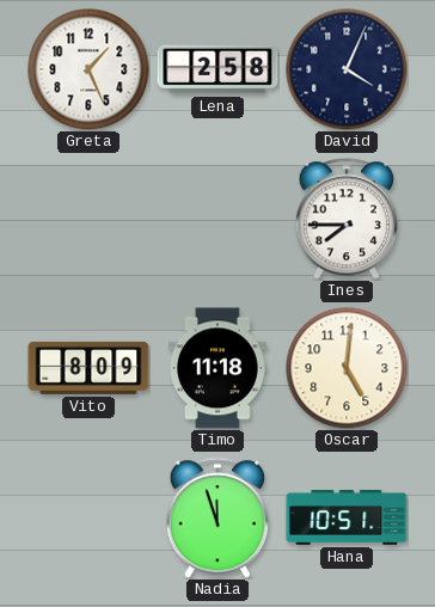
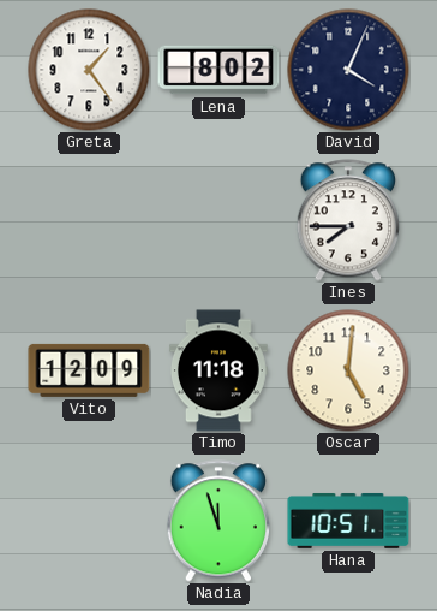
Greta: 1:26 -> 1:24
Lena: 2:58 -> 8:02
Vito: 8:09 -> 12:09
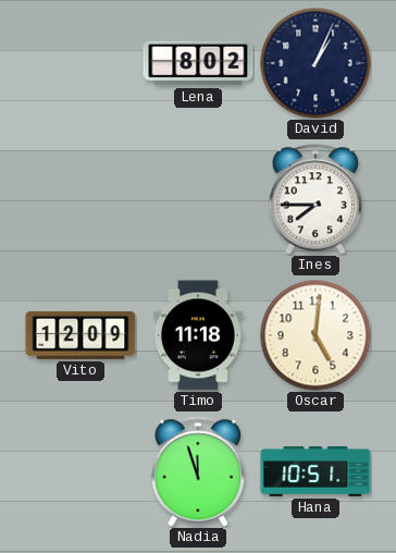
Greta: 1:24 -> none
David: 4:04 -> 1:04
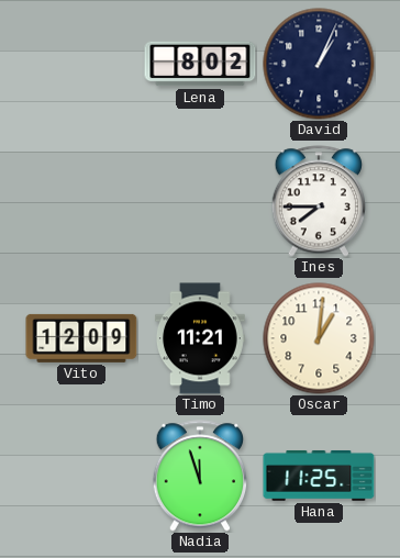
Timo: 11:18 -> 11:21
Oscar: 5:01 -> 1:01
Hana: 10:51 -> 11:25
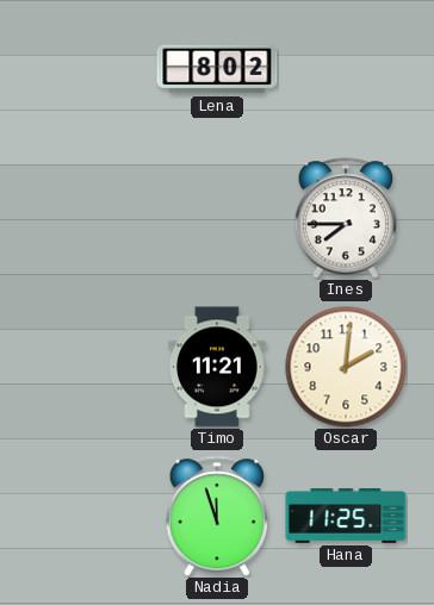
David: 1:04 -> none
Vito: 12:09 -> none
Oscar: 1:01 -> 2:01
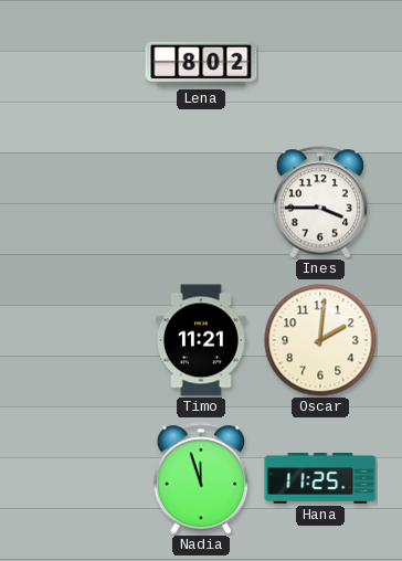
Ines: 7:45 -> 3:45
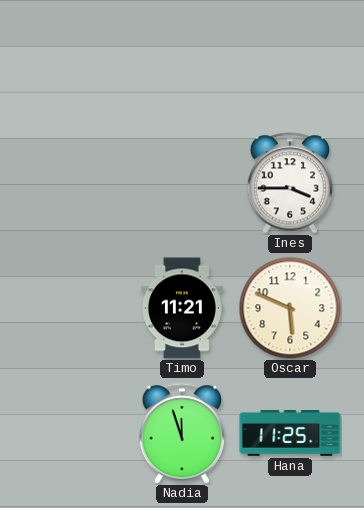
Lena: 8:02 -> none
Oscar: 2:01 -> 5:49
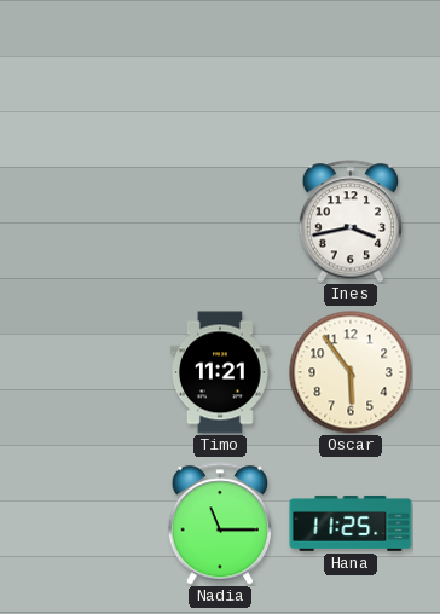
Ines: 3:45 -> 3:43
Oscar: 5:49 -> 5:54
Nadia: 11:57 -> 11:15
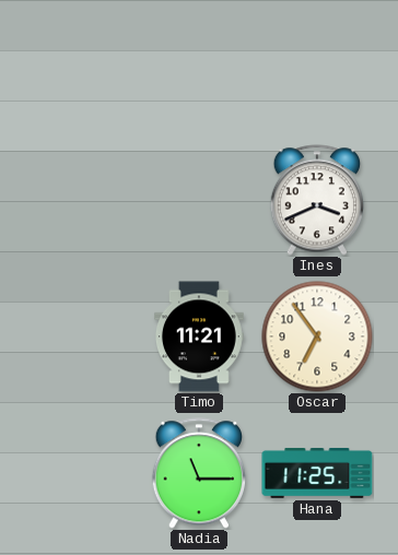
Ines: 3:43 -> 3:41
Oscar: 5:54 -> 6:54
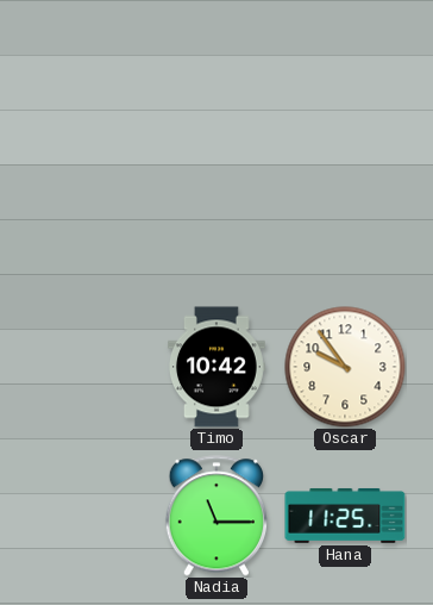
Ines: 3:41 -> none
Timo: 11:21 -> 10:42
Oscar: 6:54 -> 9:54
